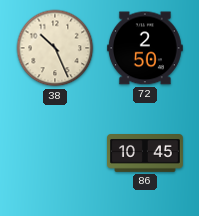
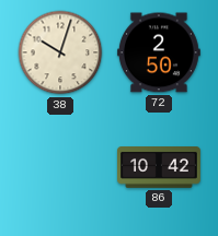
38: 10:26 -> 10:03
86: 10:45 -> 10:42
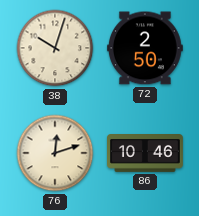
76: none -> 12:12
86: 10:42 -> 10:46
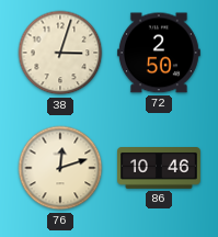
38: 10:03 -> 3:03
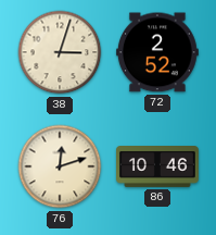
72: 2:50 -> 2:52
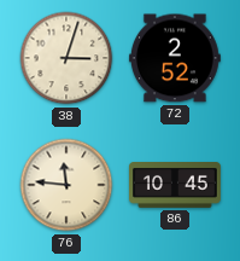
76: 12:12 -> 11:46
86: 10:46 -> 10:45
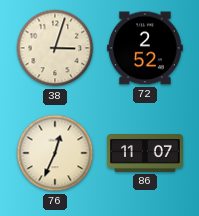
76: 11:46 -> 12:34
86: 10:45 -> 11:07
